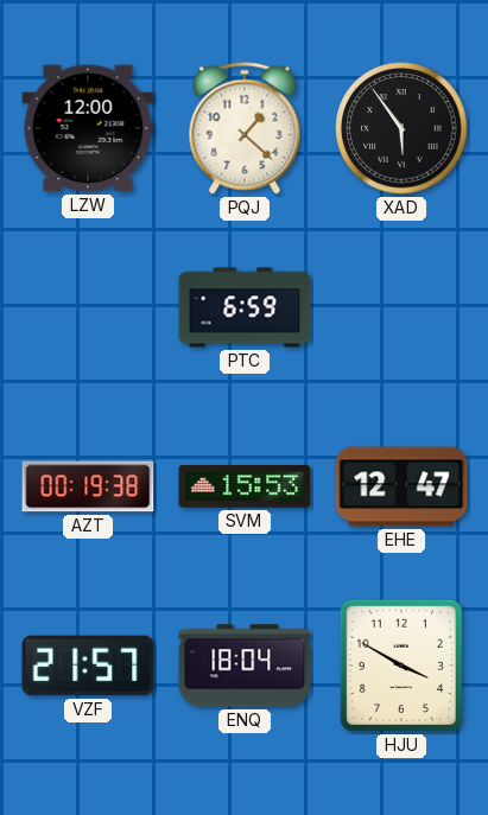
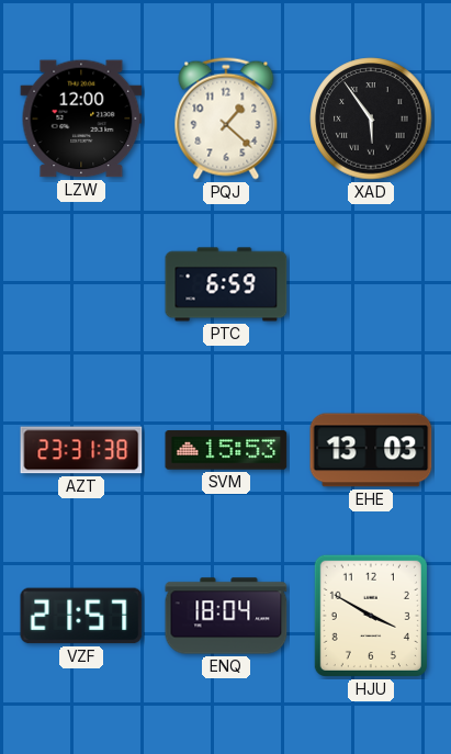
AZT: 00:19 -> 23:31
EHE: 12:47 -> 13:03
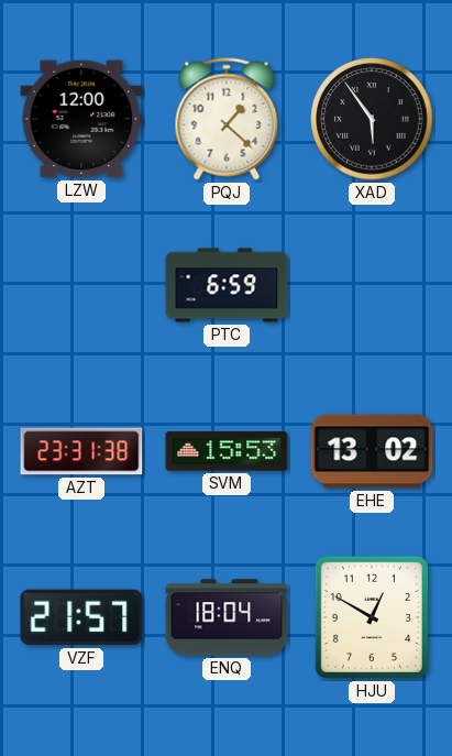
EHE: 13:03 -> 13:02
HJU: 3:50 -> 12:50
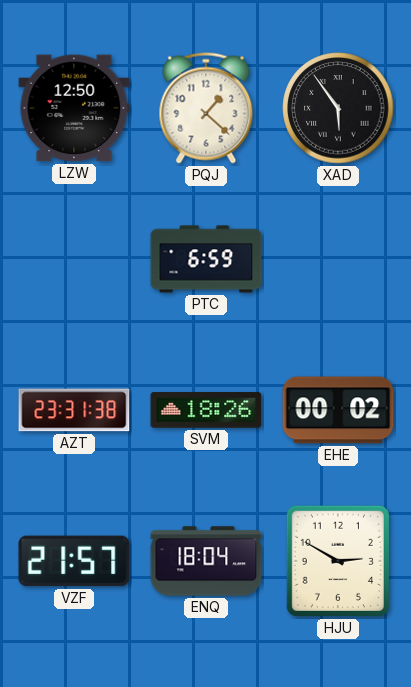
LZW: 12:00 -> 12:50
SVM: 15:53 -> 18:26
EHE: 13:02 -> 00:02
HJU: 12:50 -> 2:50
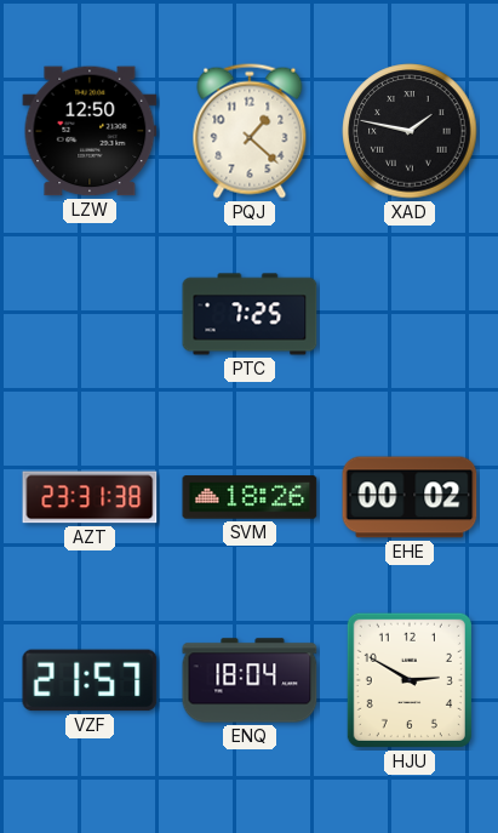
XAD: 5:54 -> 1:47
PTC: 6:59 -> 7:25
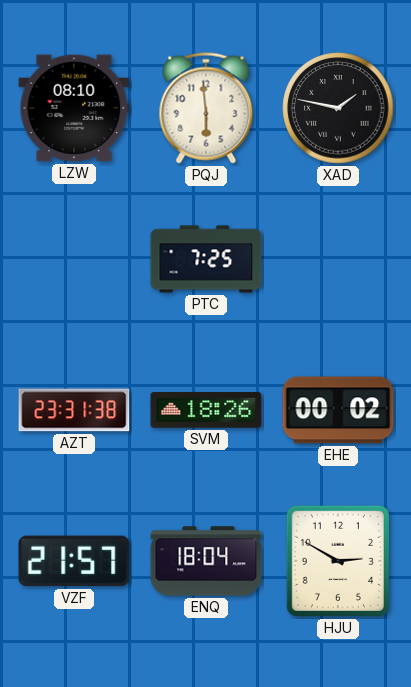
LZW: 12:50 -> 08:10
PQJ: 1:22 -> 5:59
